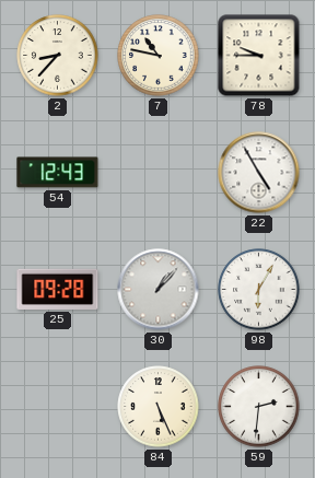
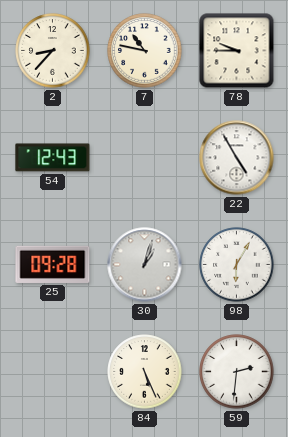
30: 1:07 -> 1:03
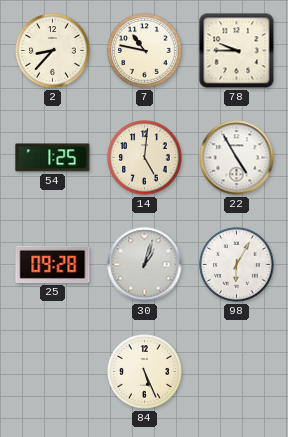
54: 12:43 -> 1:25
14: none -> 5:01
59: 2:31 -> none
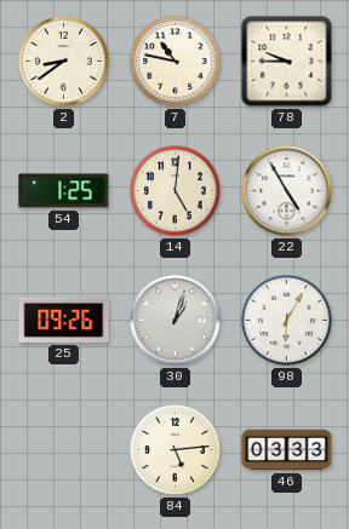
2: 8:37 -> 8:39
25: 09:28 -> 09:26
84: 5:26 -> 5:14
46: none -> 03:33
